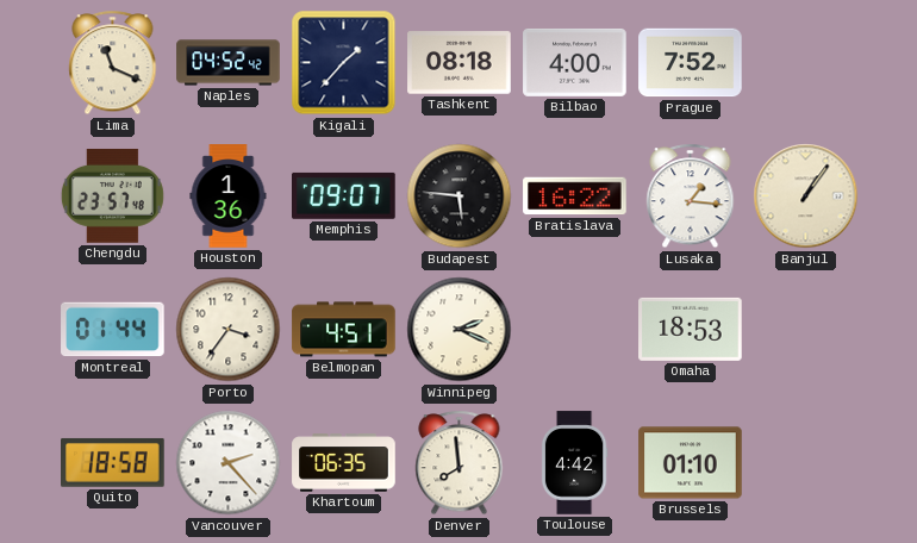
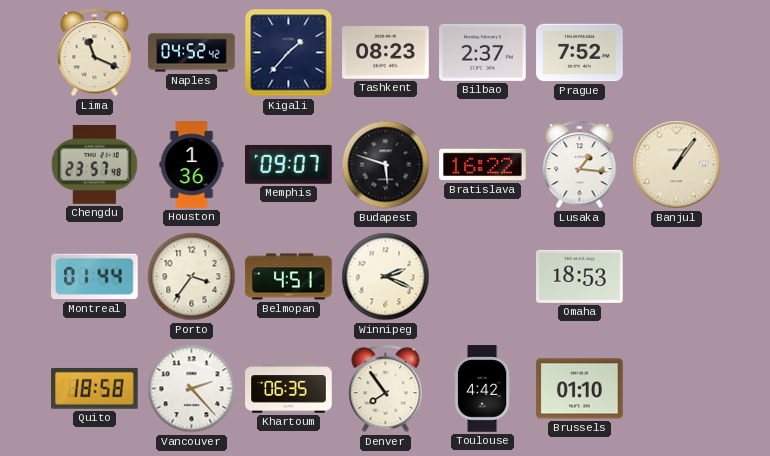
Tashkent: 08:18 -> 08:23
Bilbao: 4:00 -> 2:37
Budapest: 5:46 -> 5:48
Denver: 7:59 -> 7:54
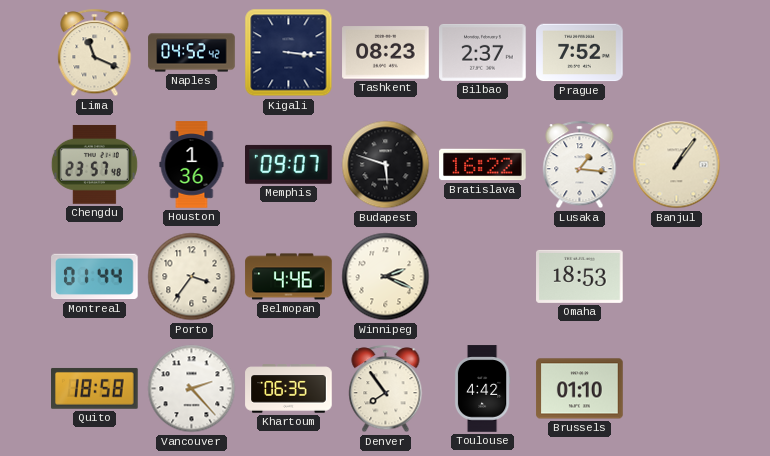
Kigali: 1:37 -> 3:16
Belmopan: 4:51 -> 4:46
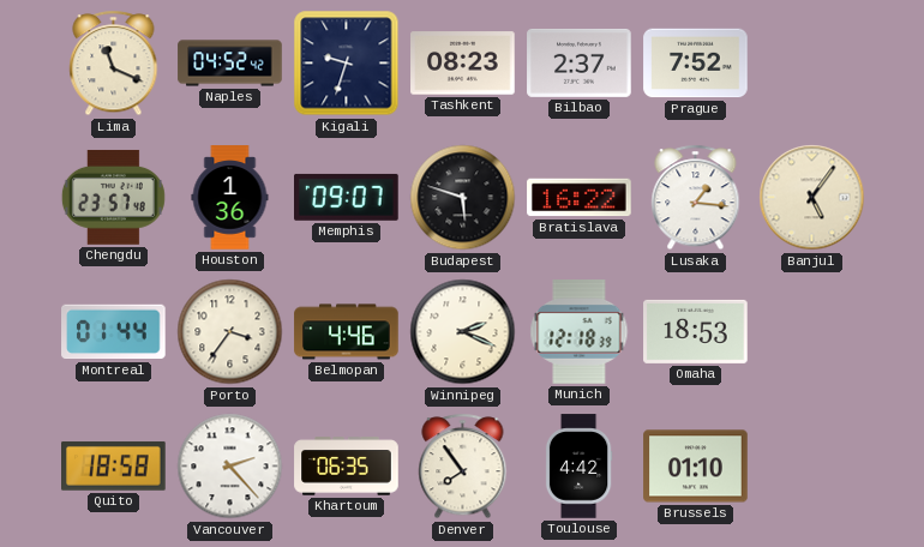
Kigali: 3:16 -> 9:33
Banjul: 1:06 -> 5:06
Munich: none -> 12:18
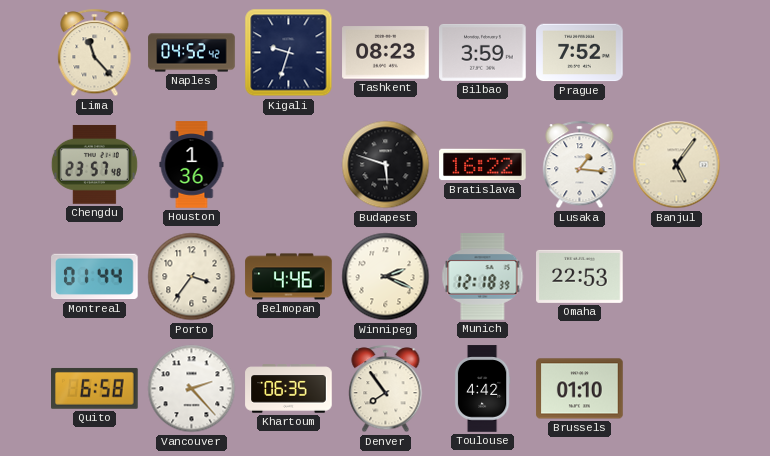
Lima: 11:19 -> 11:23
Bilbao: 2:37 -> 3:59
Memphis: 09:07 -> none
Omaha: 18:53 -> 22:53
Quito: 18:58 -> 6:58
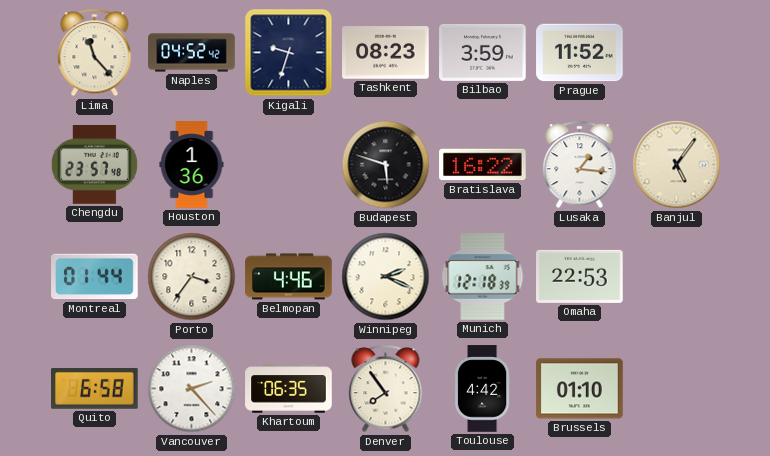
Prague: 7:52 -> 11:52
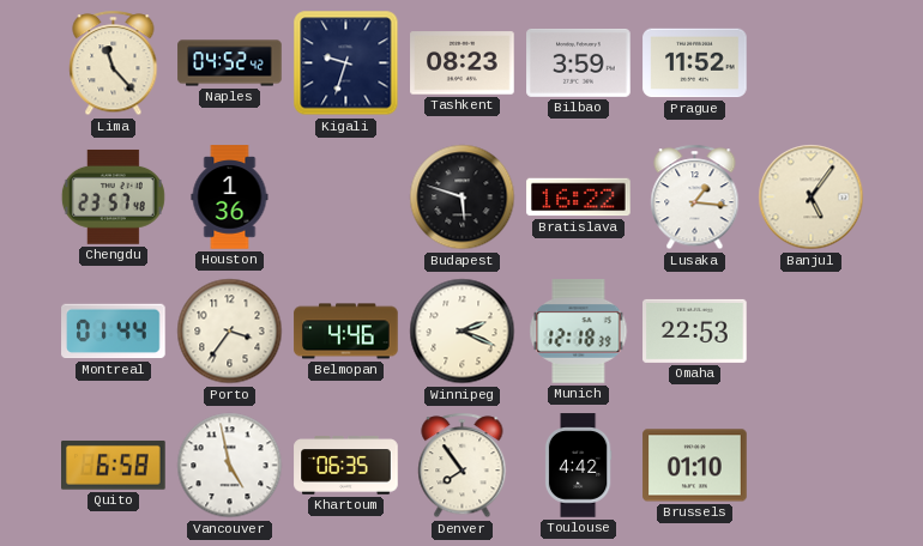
Vancouver: 2:23 -> 4:58
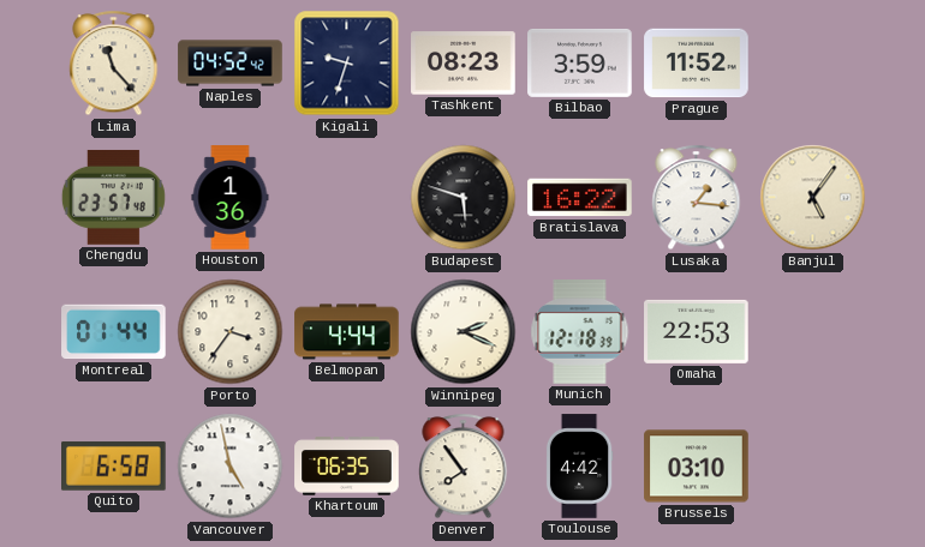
Belmopan: 4:46 -> 4:44
Brussels: 01:10 -> 03:10
